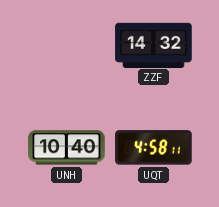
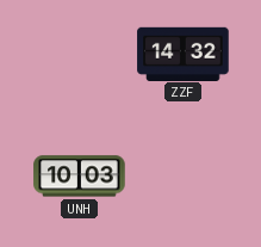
UNH: 10:40 -> 10:03
UQT: 4:58 -> none
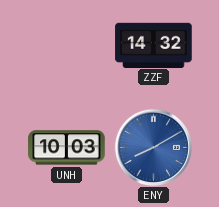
ENY: none -> 8:10
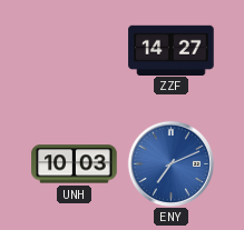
ZZF: 14:32 -> 14:27
ENY: 8:10 -> 7:11
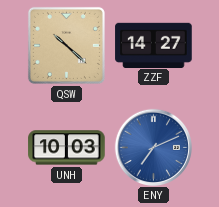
QSW: none -> 10:22
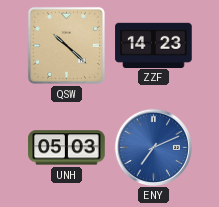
ZZF: 14:27 -> 14:23
UNH: 10:03 -> 05:03
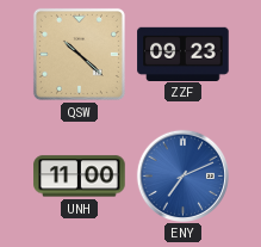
ZZF: 14:23 -> 09:23
UNH: 05:03 -> 11:00
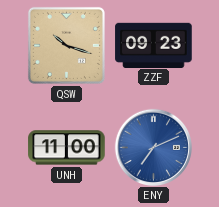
QSW: 10:22 -> 10:18
